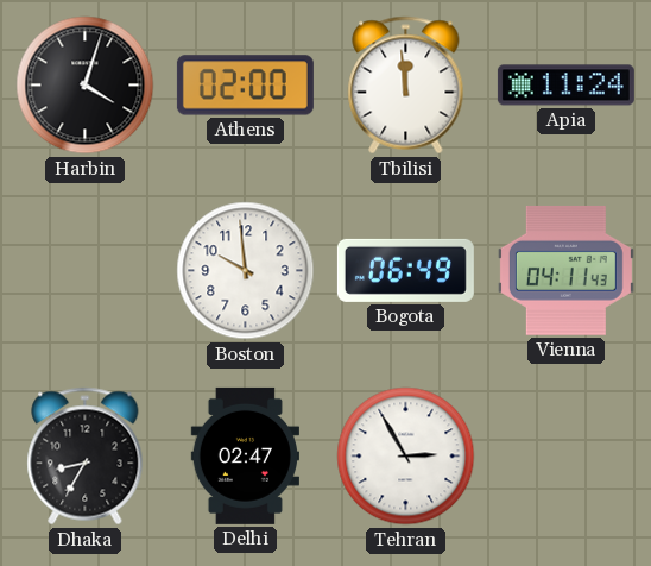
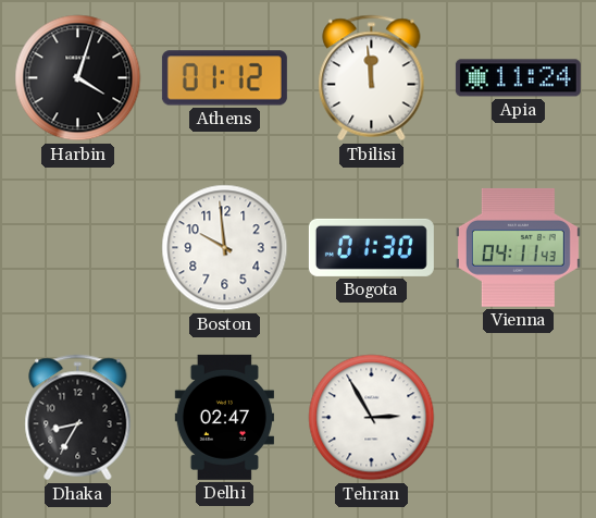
Athens: 02:00 -> 01:12
Bogota: 06:49 -> 01:30
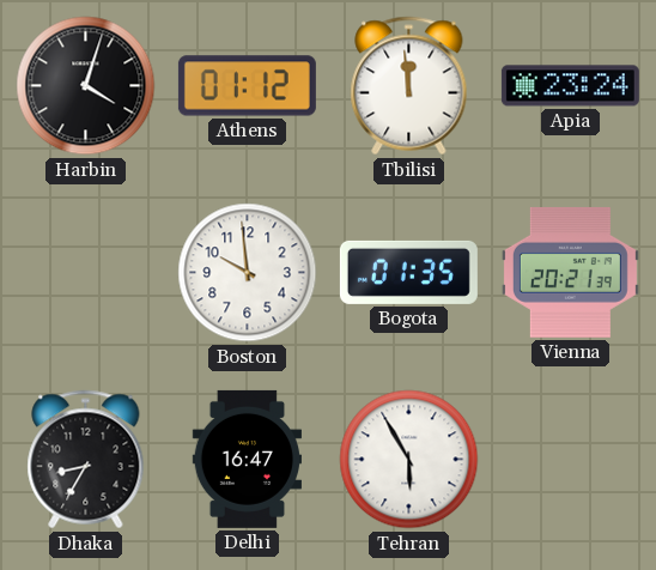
Apia: 11:24 -> 23:24
Bogota: 01:30 -> 01:35
Vienna: 04:11 -> 20:21
Delhi: 02:47 -> 16:47
Tehran: 2:55 -> 5:55
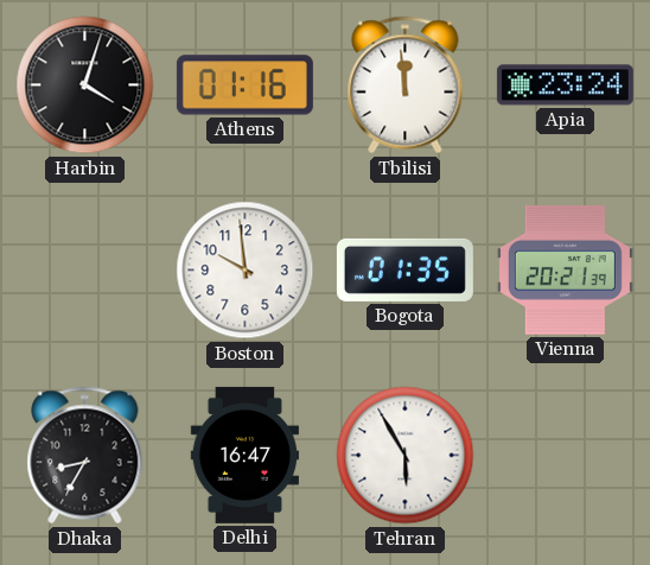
Athens: 01:12 -> 01:16
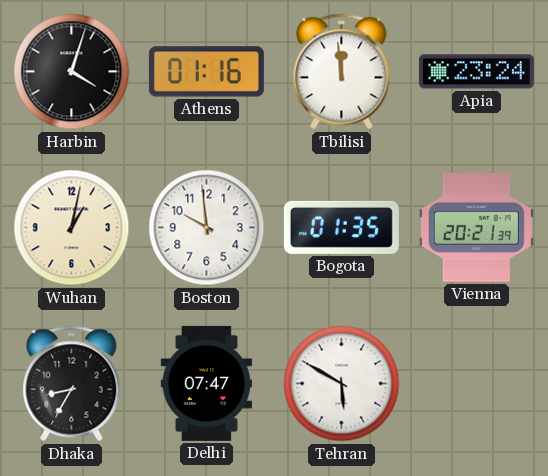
Wuhan: none -> 1:02
Delhi: 16:47 -> 07:47
Tehran: 5:55 -> 5:50
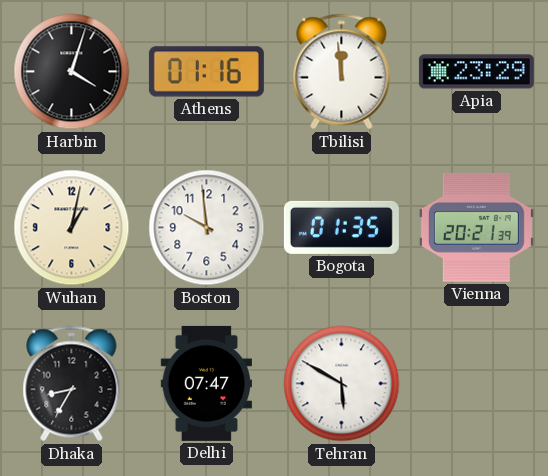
Apia: 23:24 -> 23:29
